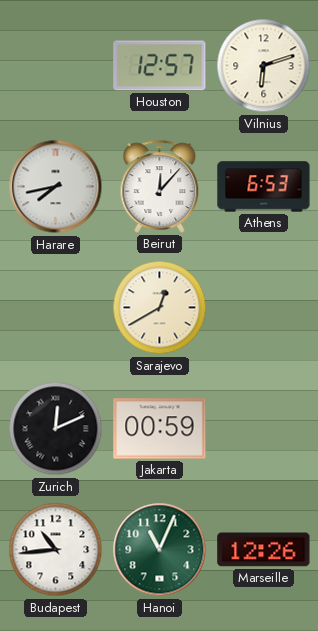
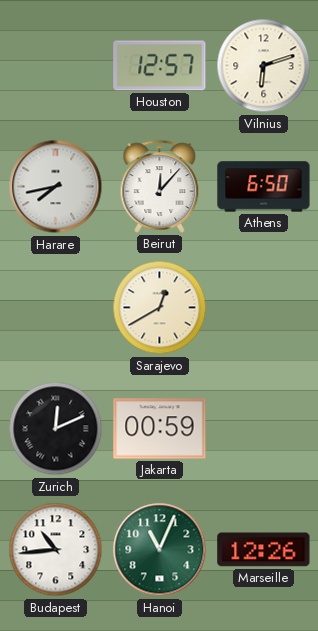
Athens: 6:53 -> 6:50
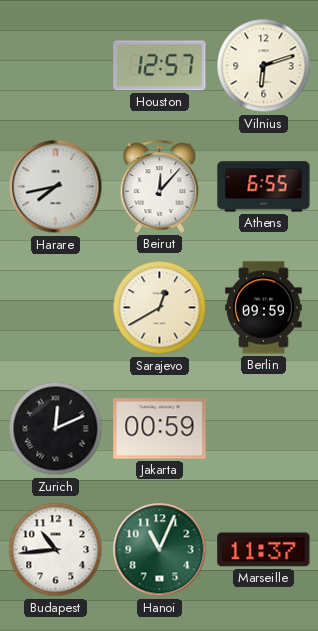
Athens: 6:50 -> 6:55
Berlin: none -> 09:59
Marseille: 12:26 -> 11:37
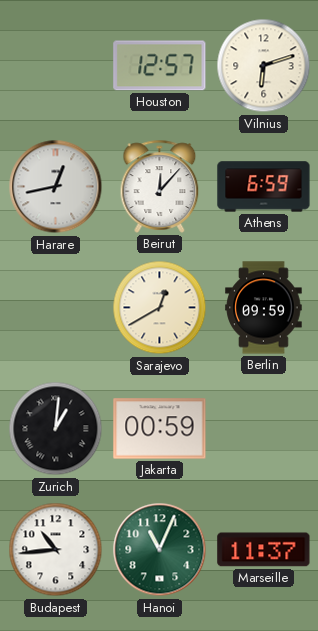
Harare: 7:43 -> 12:43
Athens: 6:55 -> 6:59
Zurich: 12:11 -> 1:01
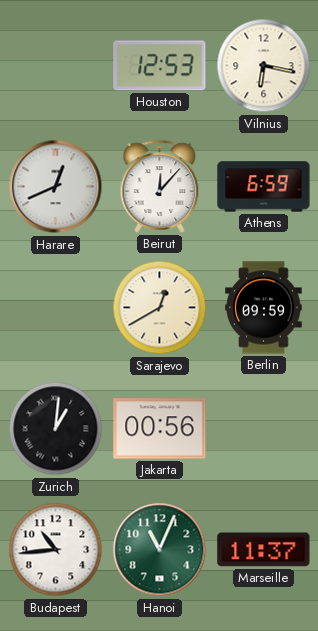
Houston: 12:57 -> 12:53
Vilnius: 6:12 -> 6:17
Harare: 12:43 -> 12:41
Jakarta: 00:59 -> 00:56
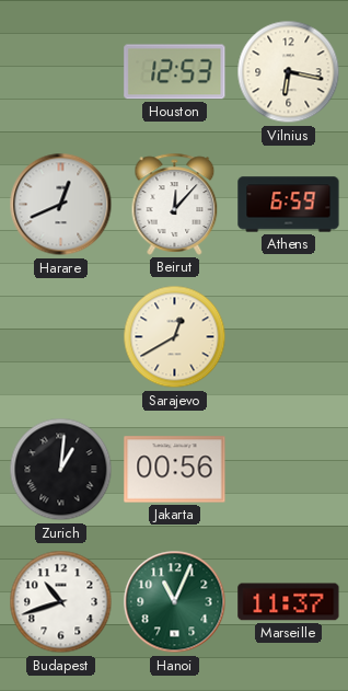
Berlin: 09:59 -> none
Budapest: 10:44 -> 10:42
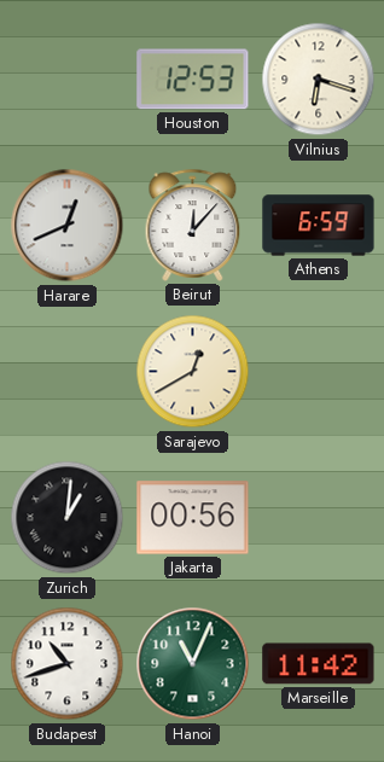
Vilnius: 6:17 -> 6:18
Marseille: 11:37 -> 11:42
